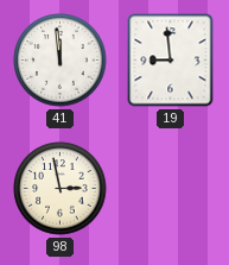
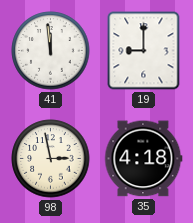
19: 8:59 -> 9:00
35: none -> 4:18
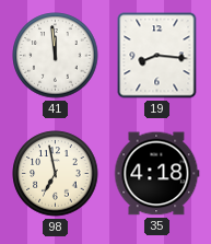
19: 9:00 -> 8:16
98: 2:58 -> 6:58
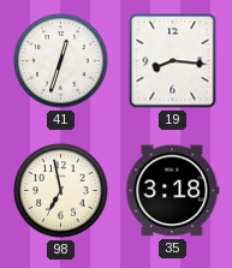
41: 11:59 -> 12:33
35: 4:18 -> 3:18
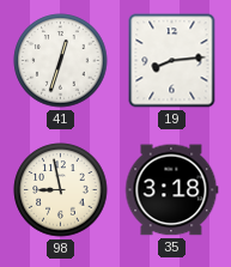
19: 8:16 -> 8:14
98: 6:58 -> 8:58
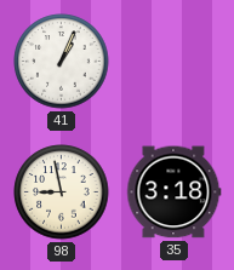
41: 12:33 -> 1:04
19: 8:14 -> none
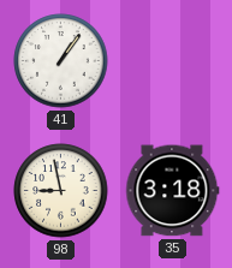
41: 1:04 -> 1:06
